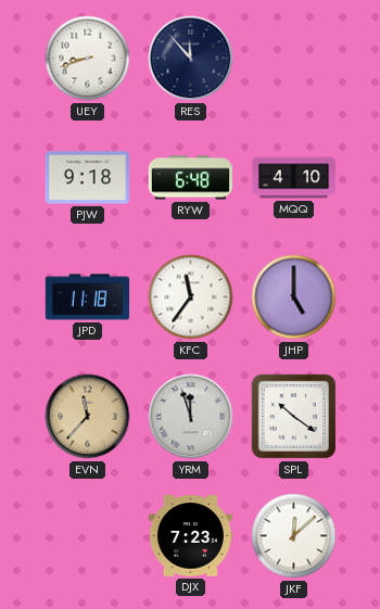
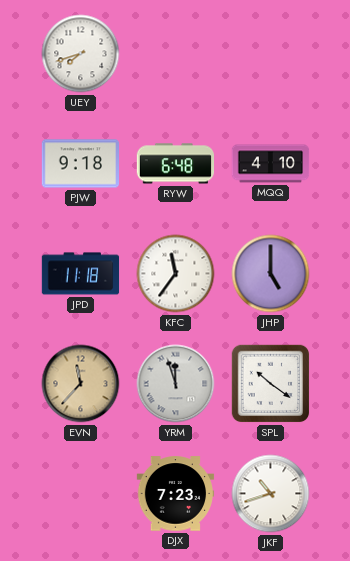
UEY: 8:42 -> 7:42
RES: 11:53 -> none
JKF: 12:08 -> 10:42
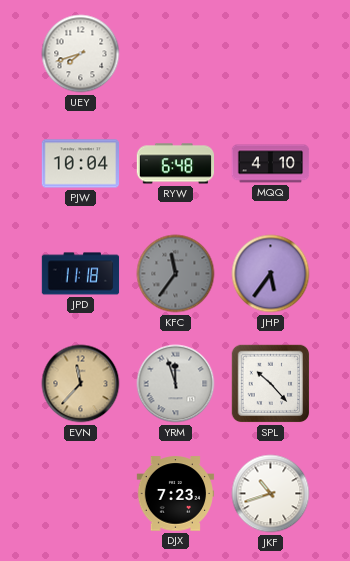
PJW: 9:18 -> 10:04
KFC dial: white -> grey
JHP: 5:00 -> 5:36
SPL: 10:21 -> 10:23
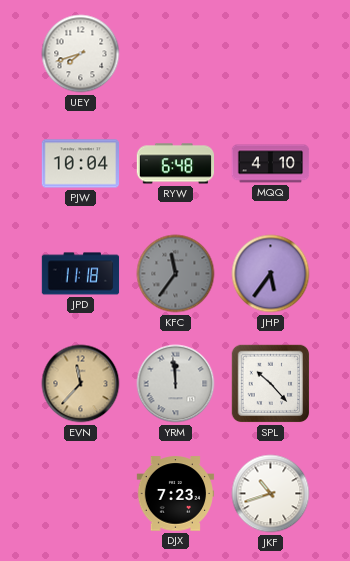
YRM: 11:57 -> 11:59
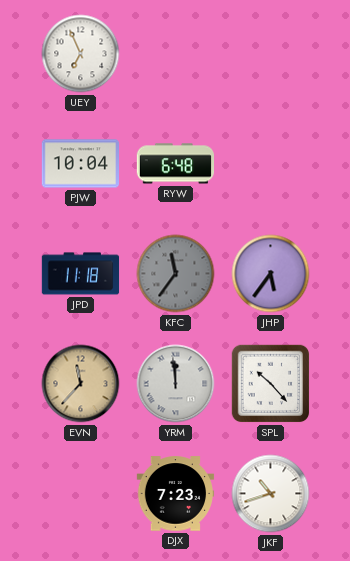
UEY: 7:42 -> 6:56
MQQ: 4:10 -> none
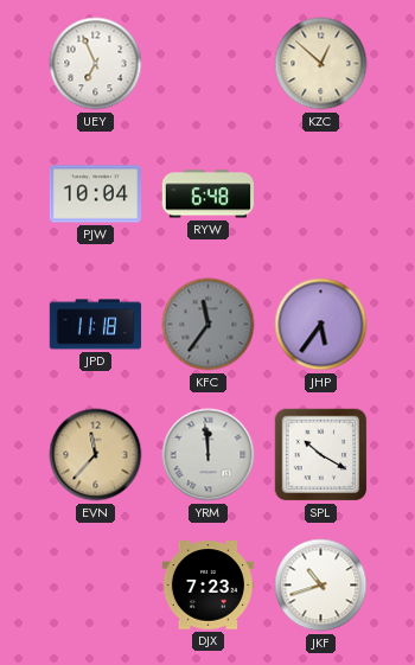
KZC: none -> 12:52
SPL: 10:23 -> 10:20
